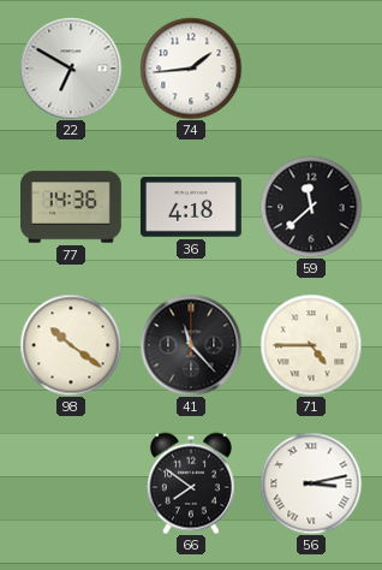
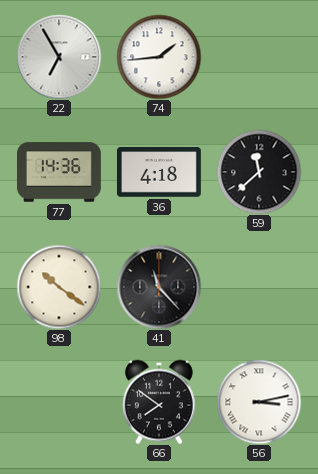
22: 6:50 -> 6:55
71: 4:45 -> none
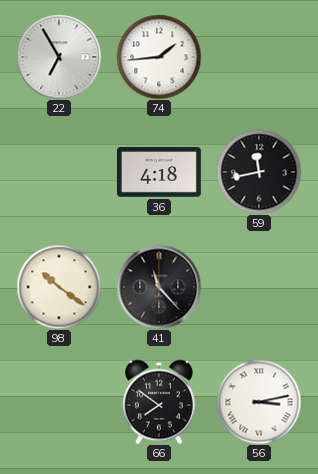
77: 14:36 -> none
59: 11:38 -> 11:43
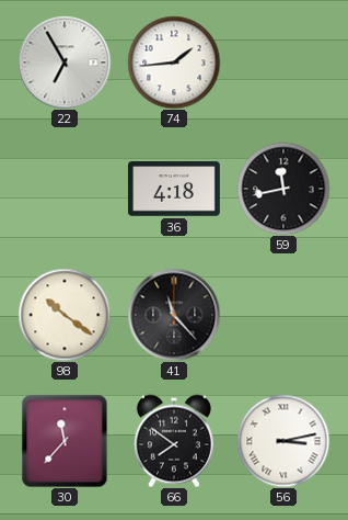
30: none -> 11:37
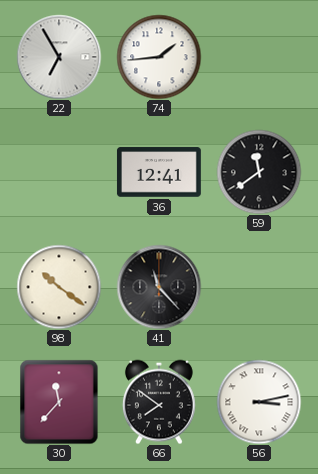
36: 4:18 -> 12:41
59: 11:43 -> 11:39
